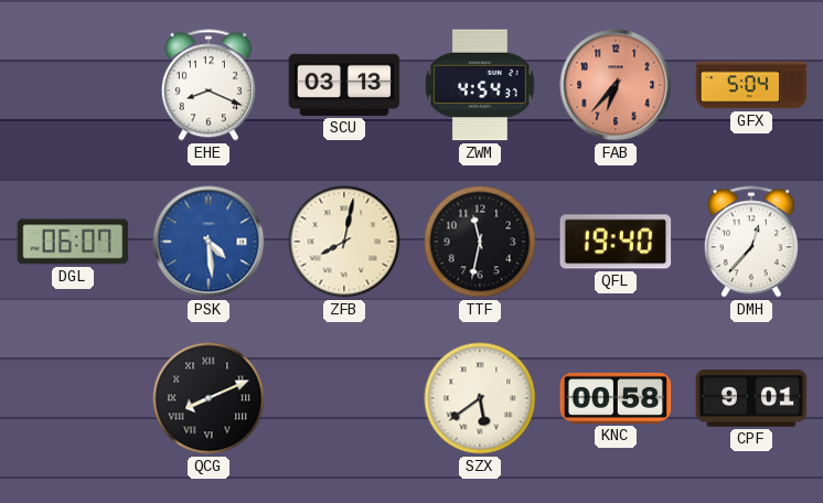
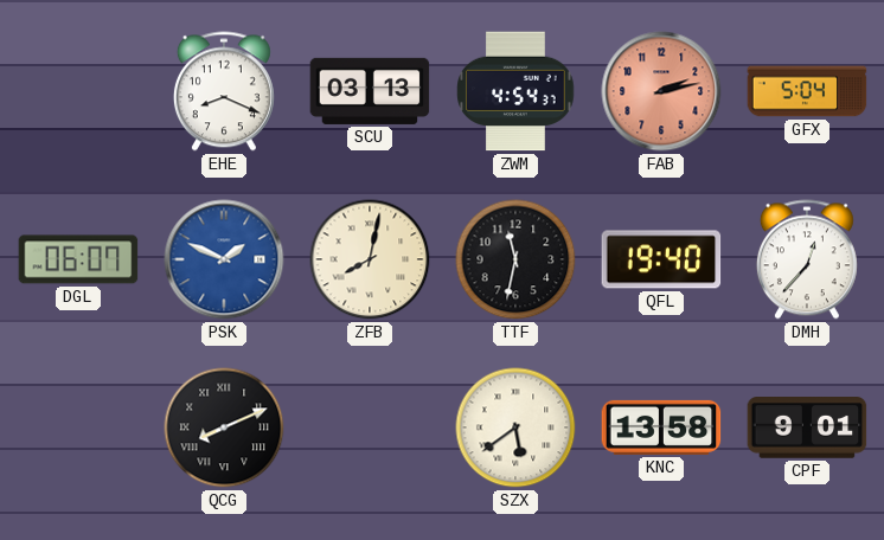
FAB: 6:37 -> 2:13
PSK: 4:29 -> 1:49
KNC: 00:58 -> 13:58
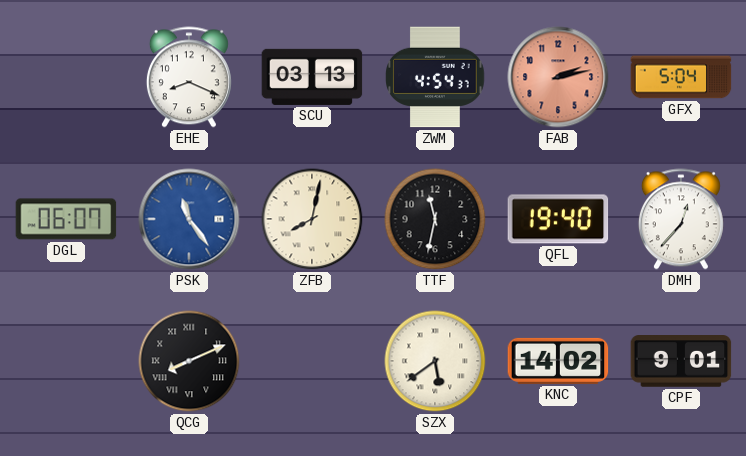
PSK: 1:49 -> 11:24
KNC: 13:58 -> 14:02
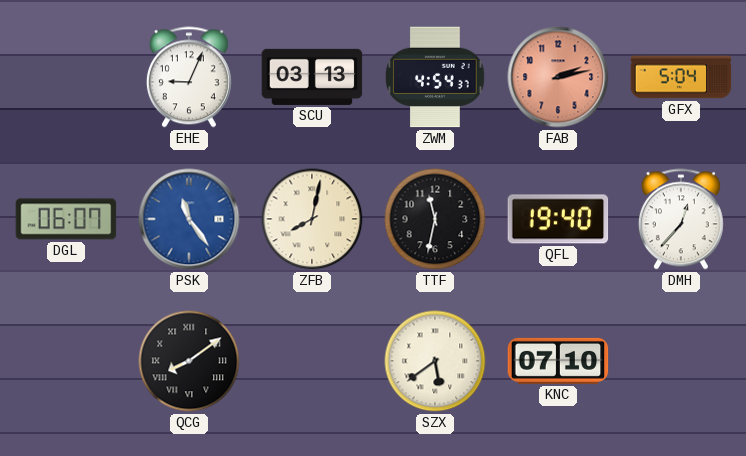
EHE: 8:19 -> 9:04
QCG: 8:11 -> 8:09
KNC: 14:02 -> 07:10
CPF: 9:01 -> none
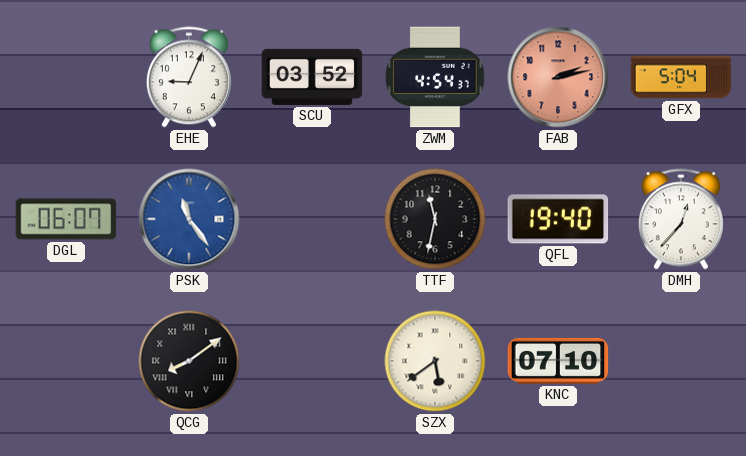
SCU: 03:13 -> 03:52
ZFB: 8:02 -> none
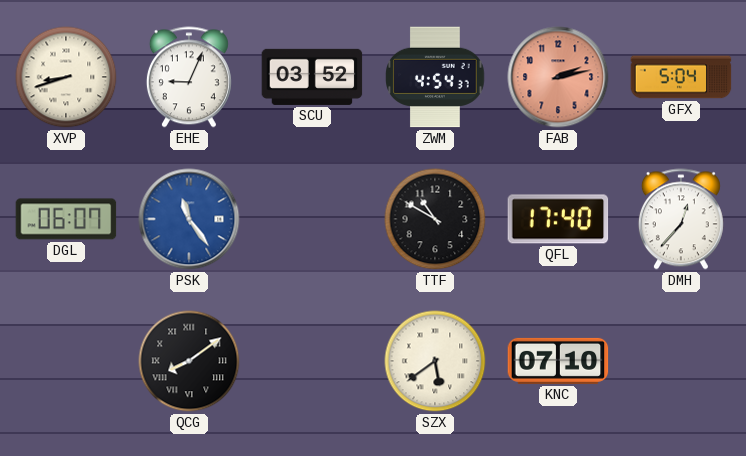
XVP: none -> 8:42
TTF: 11:32 -> 10:50
QFL: 19:40 -> 17:40
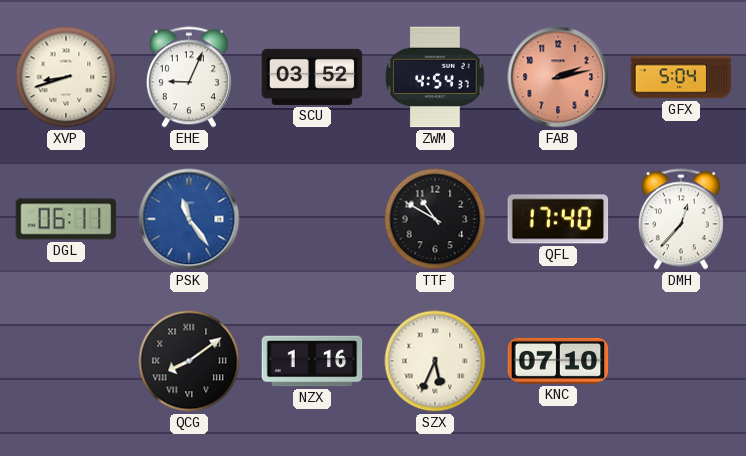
DGL: 06:07 -> 06:11
NZX: none -> 1:16
SZX: 5:39 -> 5:34
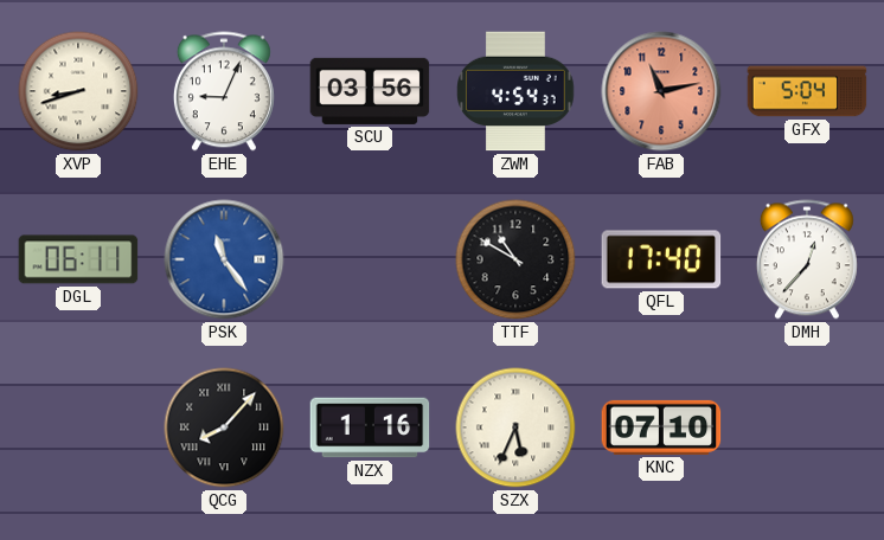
SCU: 03:52 -> 03:56
FAB: 2:13 -> 11:13
QCG: 8:09 -> 8:07
